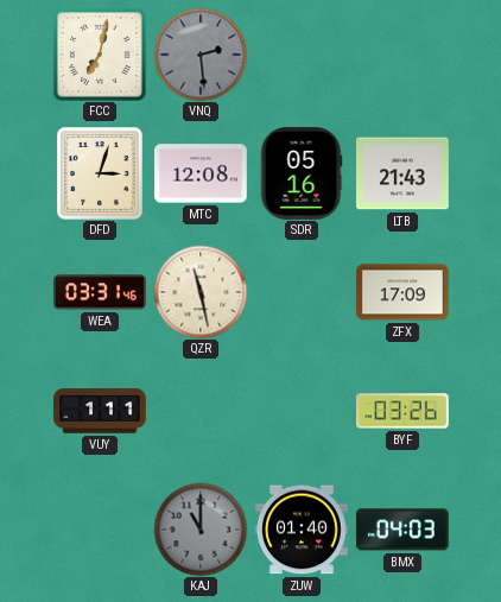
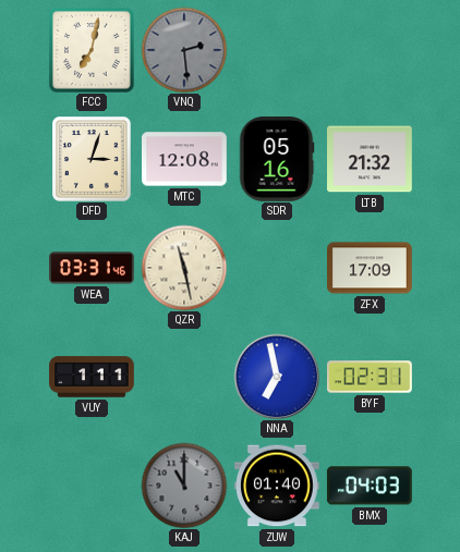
LTB: 21:43 -> 21:32
NNA: none -> 6:58
BYF: 03:26 -> 02:31
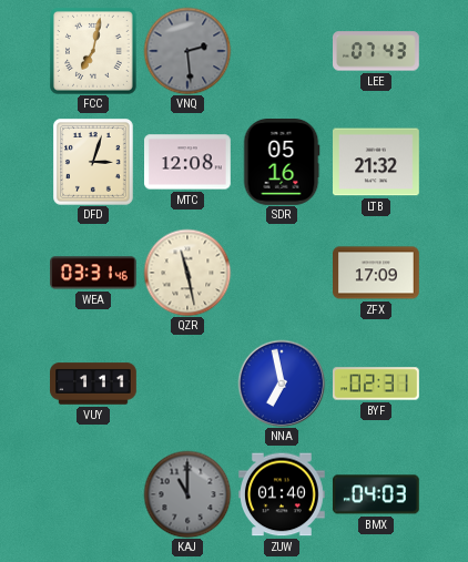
LEE: none -> 07:43
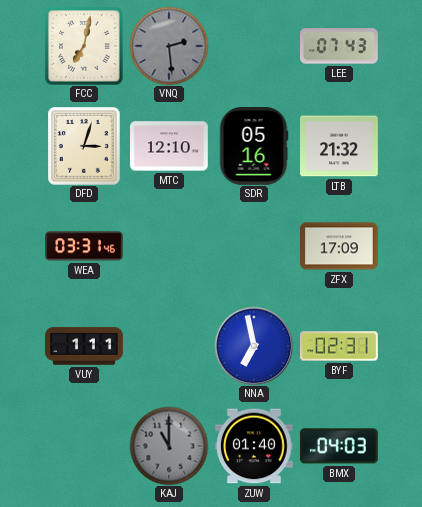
MTC: 12:08 -> 12:10
QZR: 11:28 -> none
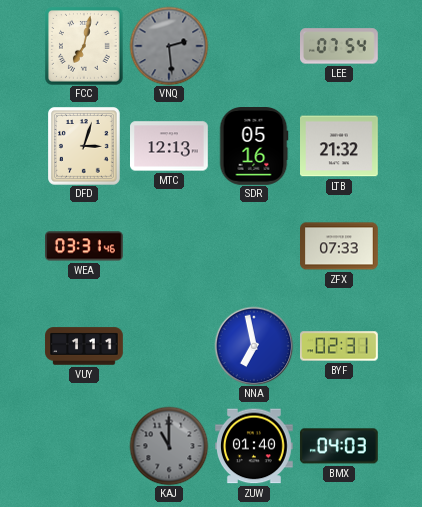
LEE: 07:43 -> 07:54
MTC: 12:10 -> 12:13
ZFX: 17:09 -> 07:33
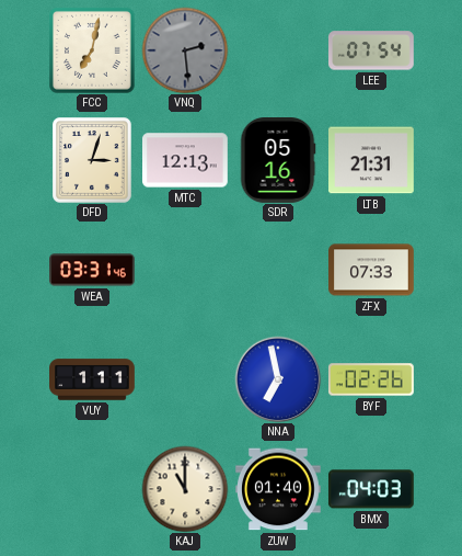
LTB: 21:32 -> 21:31
BYF: 02:31 -> 02:26
KAJ dial: grey -> cream
